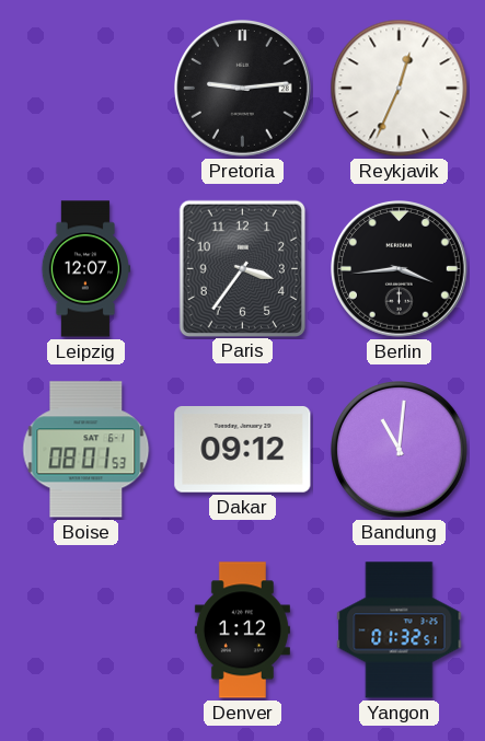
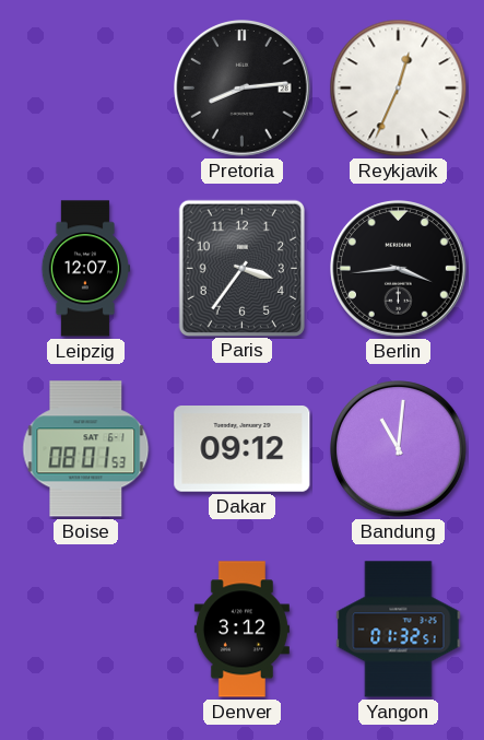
Pretoria: 9:14 -> 8:14
Denver: 1:12 -> 3:12
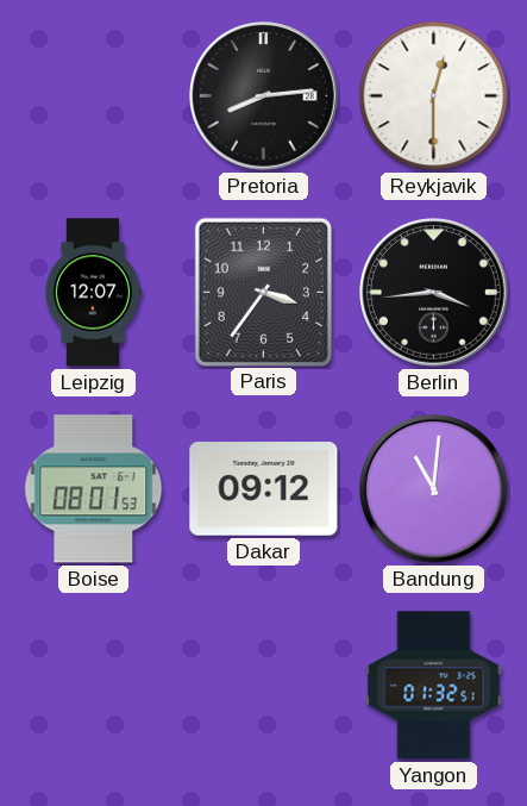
Reykjavik: 12:34 -> 12:30
Denver: 3:12 -> none
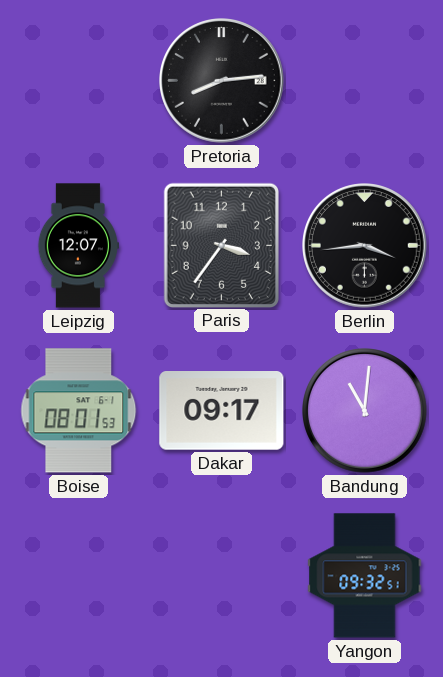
Reykjavik: 12:30 -> none
Dakar: 09:12 -> 09:17
Yangon: 01:32 -> 09:32
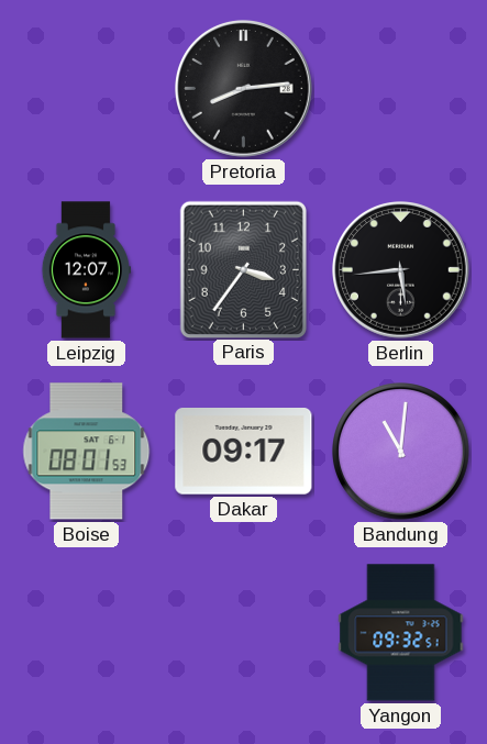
Berlin: 3:44 -> 5:44
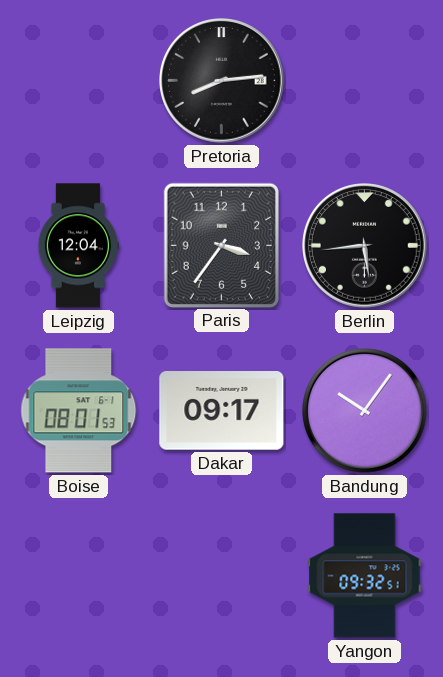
Leipzig: 12:07 -> 12:04
Bandung: 11:01 -> 10:06
